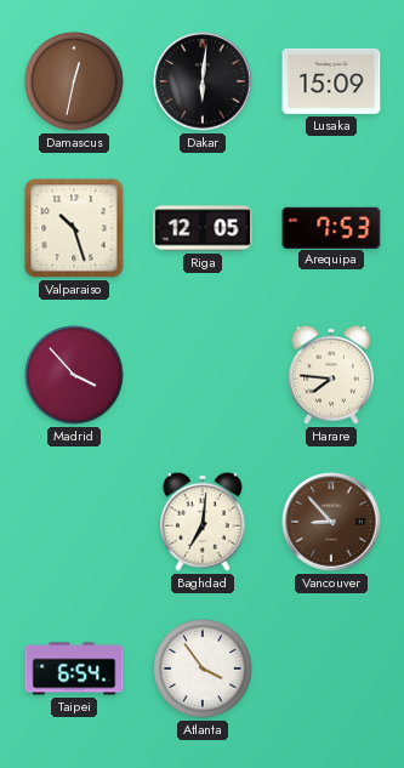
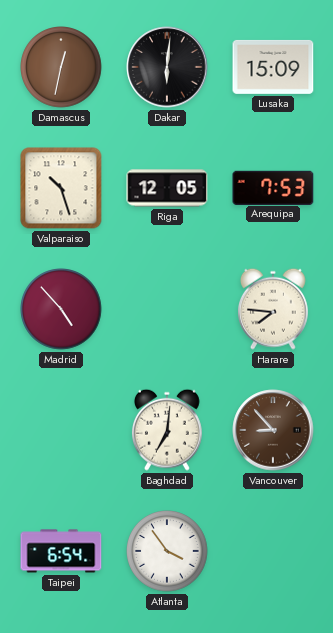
Madrid: 3:53 -> 4:53
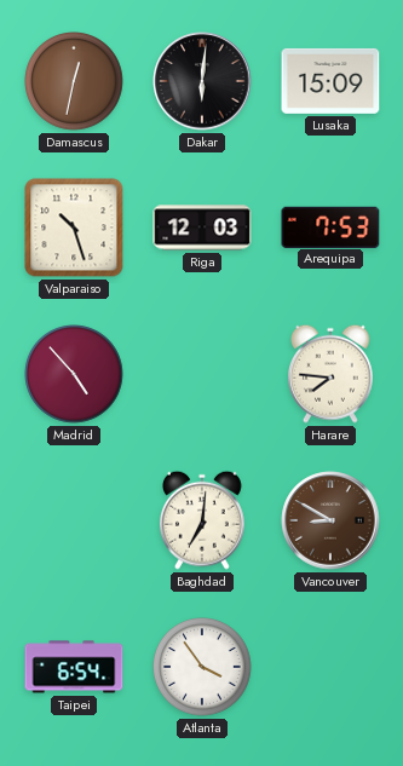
Riga: 12:05 -> 12:03
Vancouver: 8:53 -> 8:50
